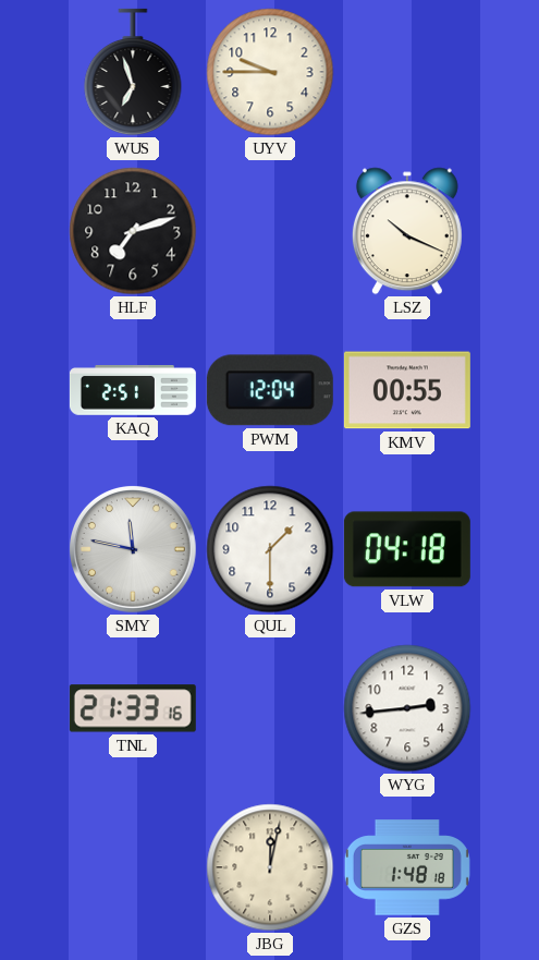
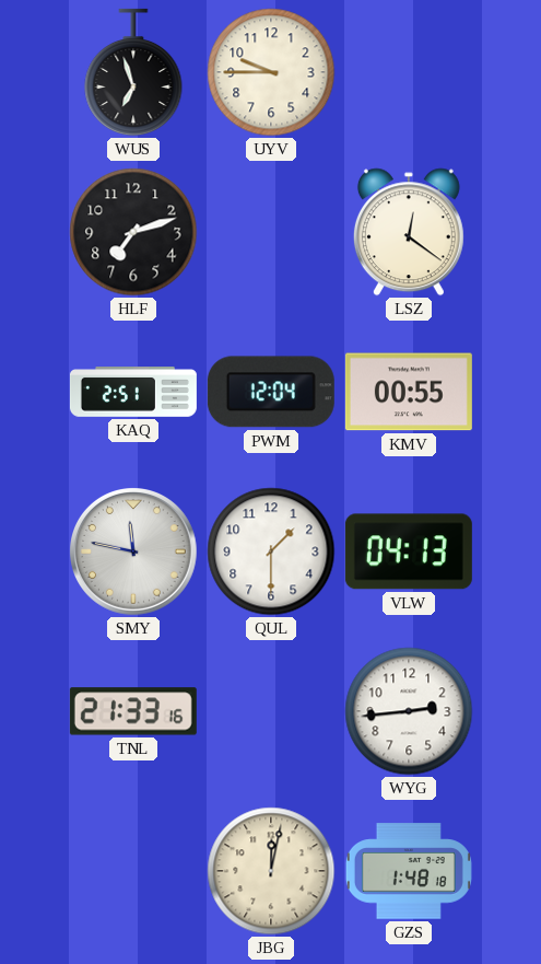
LSZ: 10:19 -> 12:21
VLW: 04:18 -> 04:13
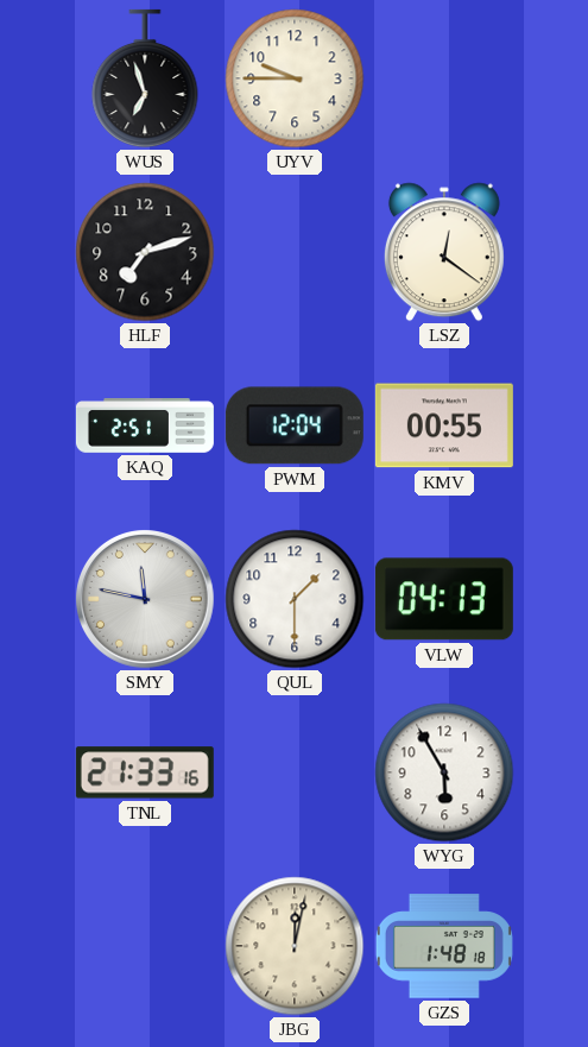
WYG: 2:44 -> 5:55
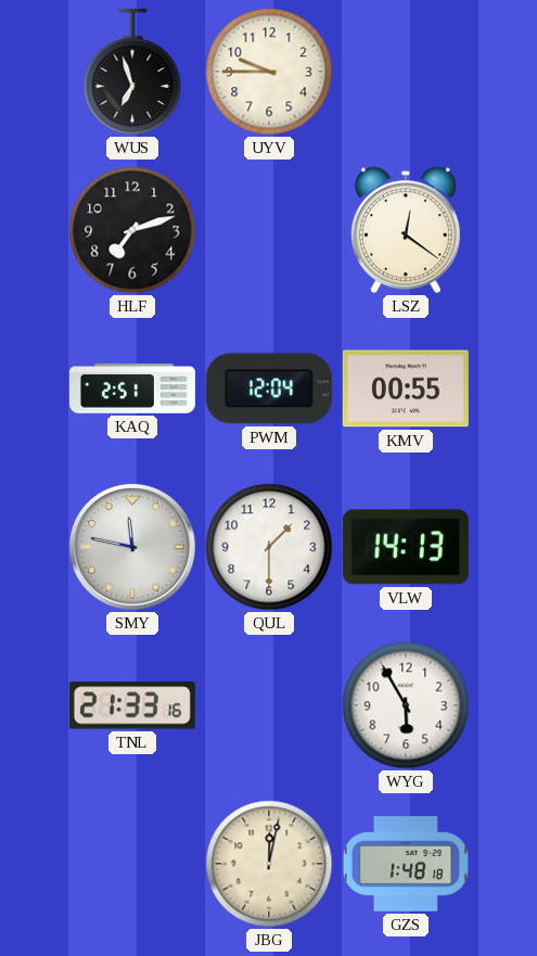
VLW: 04:13 -> 14:13
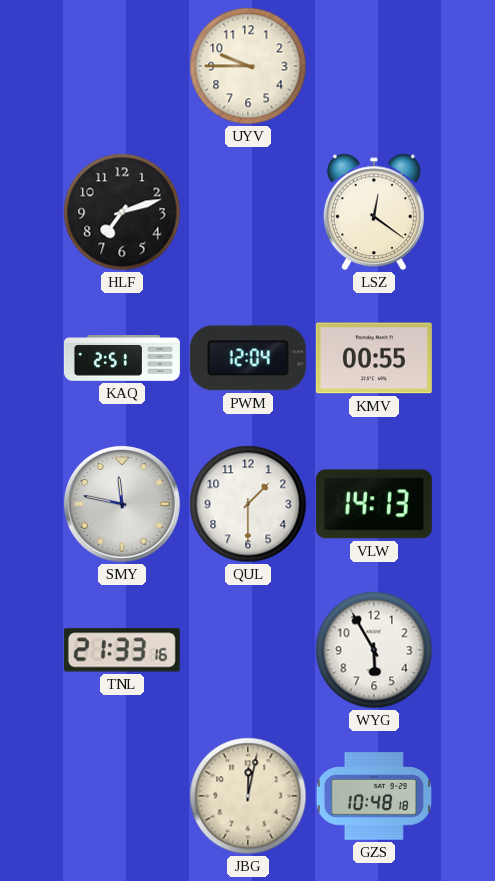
WUS: 6:57 -> none
GZS: 1:48 -> 10:48
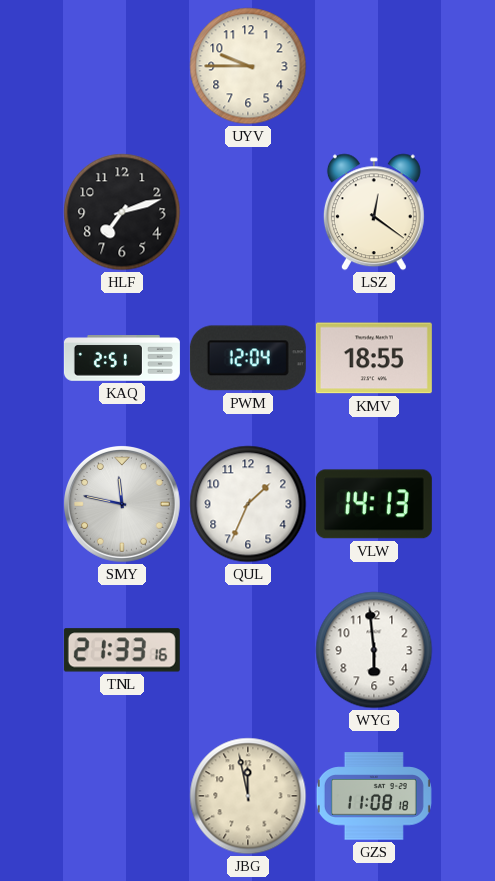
KMV: 00:55 -> 18:55
QUL: 1:30 -> 1:34
WYG: 5:55 -> 5:59
JBG: 12:02 -> 11:58
GZS: 10:48 -> 11:08
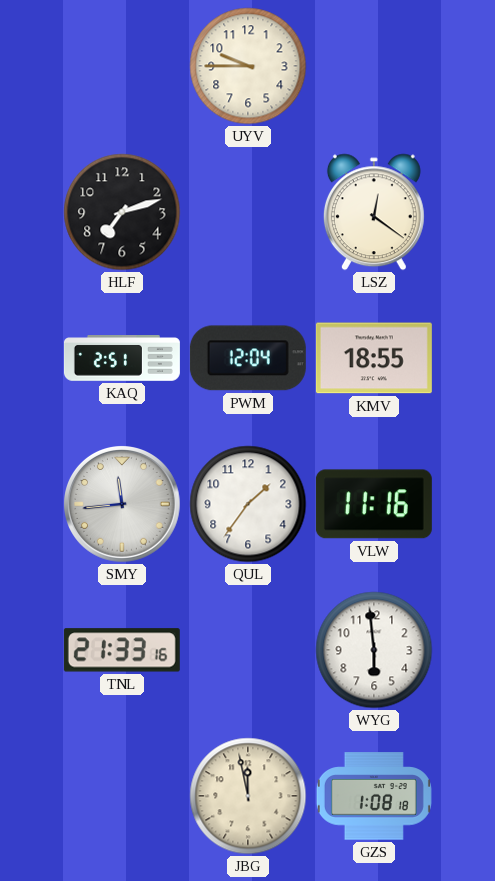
SMY: 11:47 -> 11:44
QUL: 1:34 -> 1:36
VLW: 14:13 -> 11:16
GZS: 11:08 -> 1:08
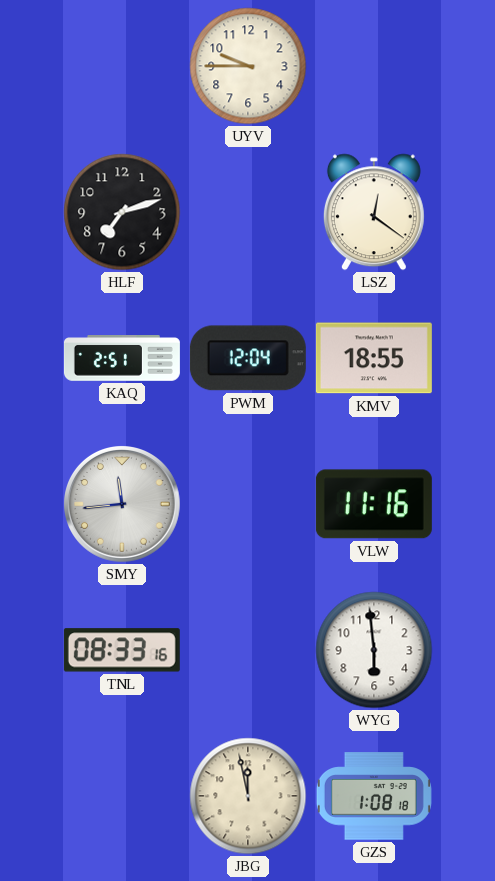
QUL: 1:36 -> none
TNL: 21:33 -> 08:33
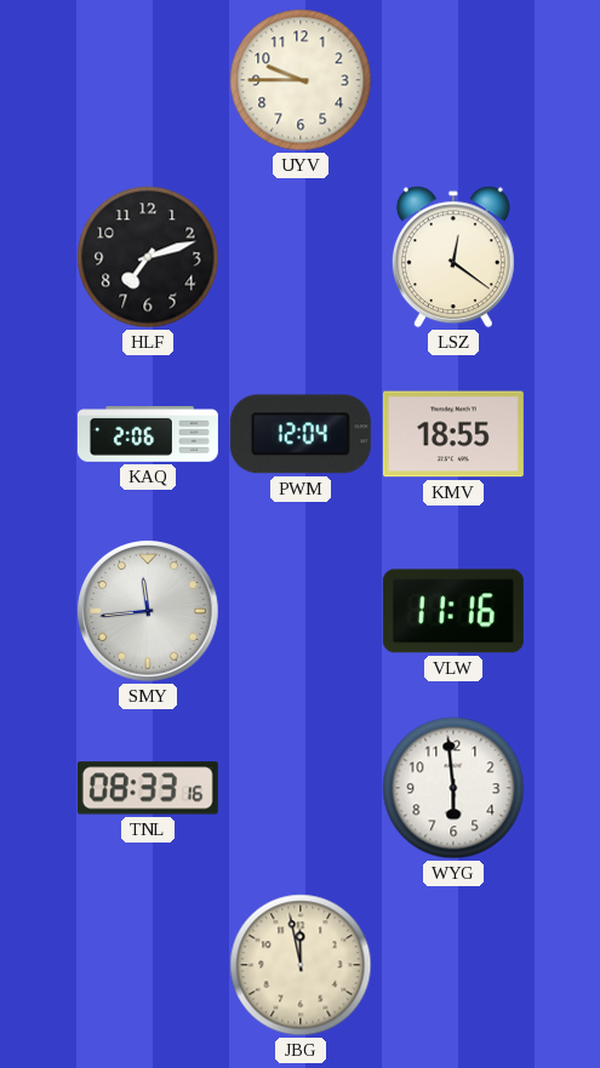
KAQ: 2:51 -> 2:06
GZS: 1:08 -> none
